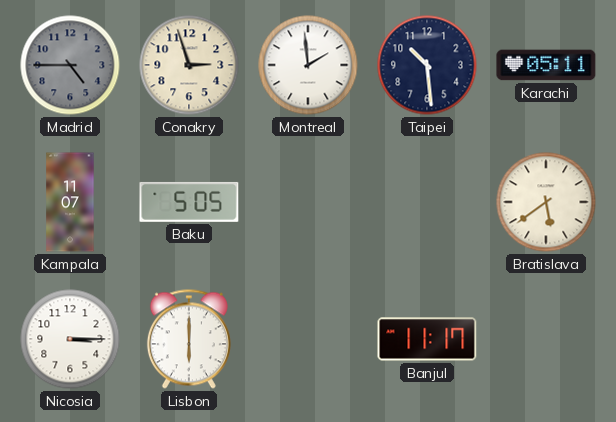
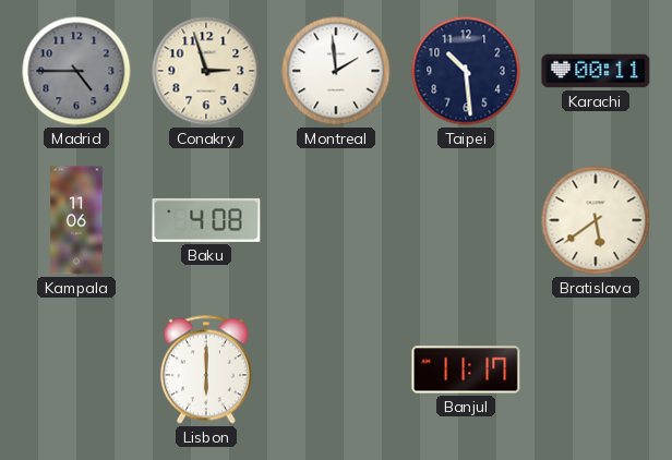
Karachi: 05:11 -> 00:11
Kampala: 11:07 -> 11:06
Baku: 5:05 -> 4:08
Nicosia: 3:15 -> none
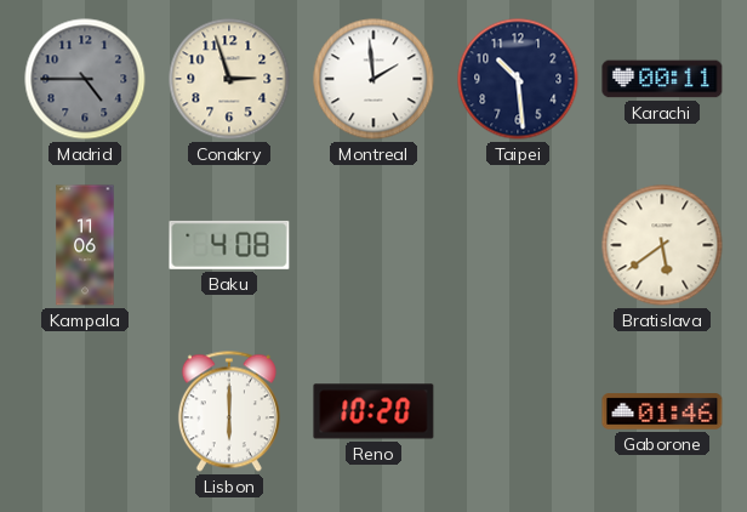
Reno: none -> 10:20
Banjul: 11:17 -> none
Gaborone: none -> 01:46
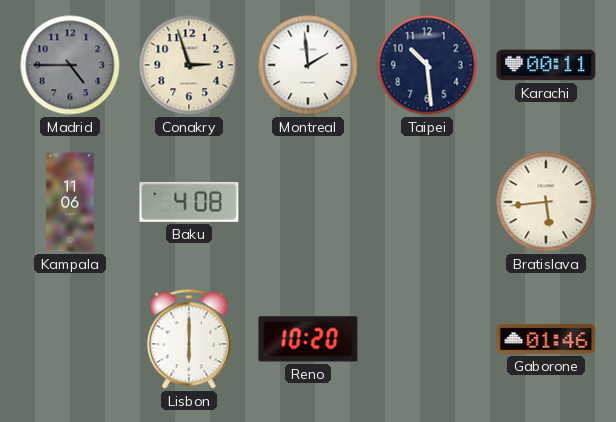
Bratislava: 5:39 -> 5:44
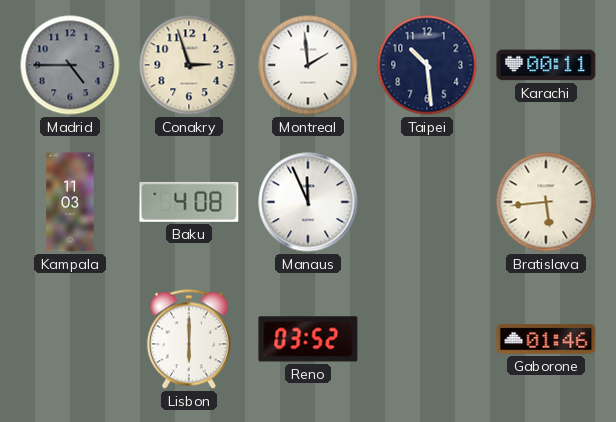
Kampala: 11:06 -> 11:03
Manaus: none -> 11:56
Reno: 10:20 -> 03:52
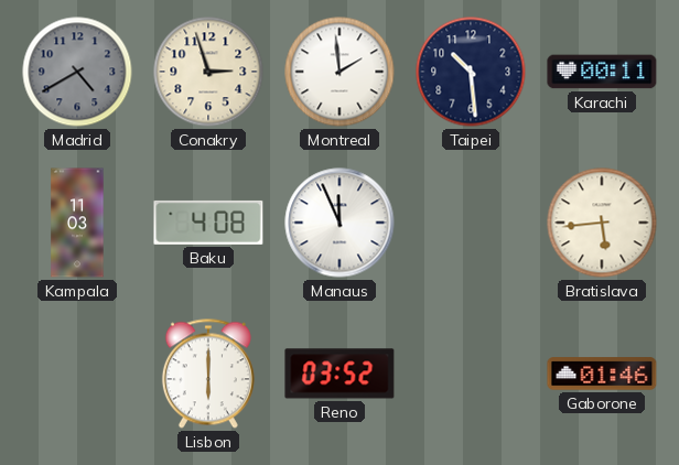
Madrid: 4:45 -> 4:40
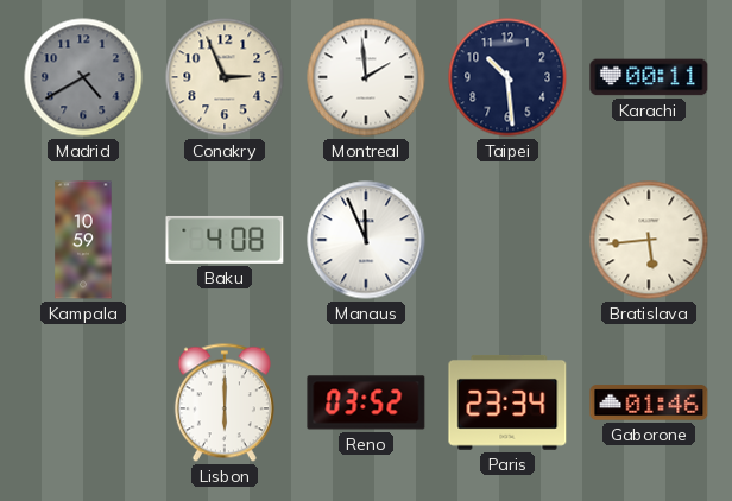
Conakry: 2:57 -> 2:56
Kampala: 11:03 -> 10:59
Paris: none -> 23:34
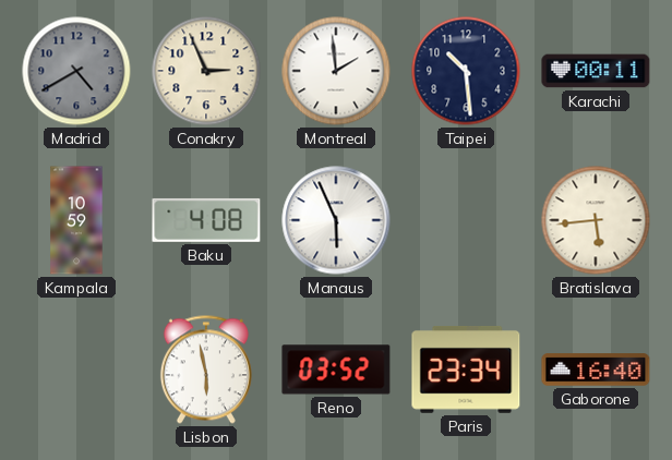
Manaus: 11:56 -> 5:56
Lisbon: 6:00 -> 5:58
Gaborone: 01:46 -> 16:40
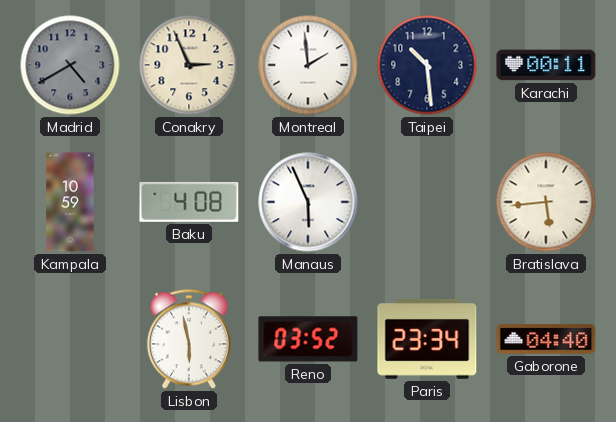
Gaborone: 16:40 -> 04:40
